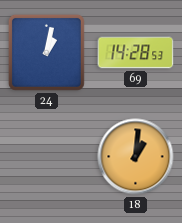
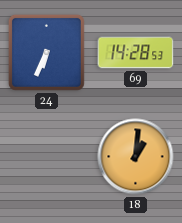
24: 1:02 -> 6:34
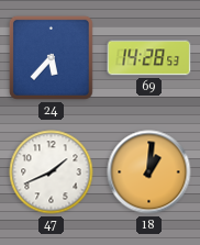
24: 6:34 -> 5:37
47: none -> 1:41
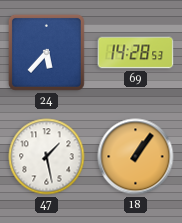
47: 1:41 -> 1:28
18: 1:01 -> 1:06
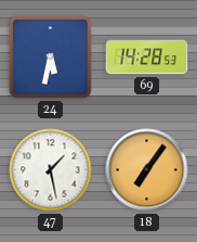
24: 5:37 -> 5:32
18: 1:06 -> 7:06
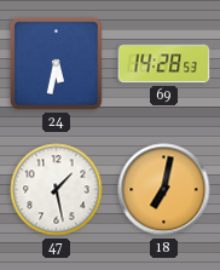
18: 7:06 -> 7:02
